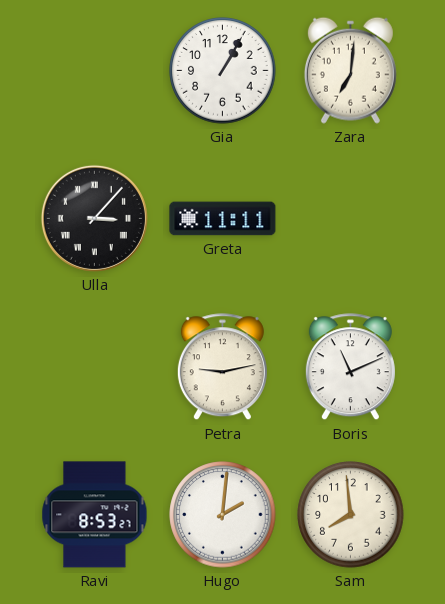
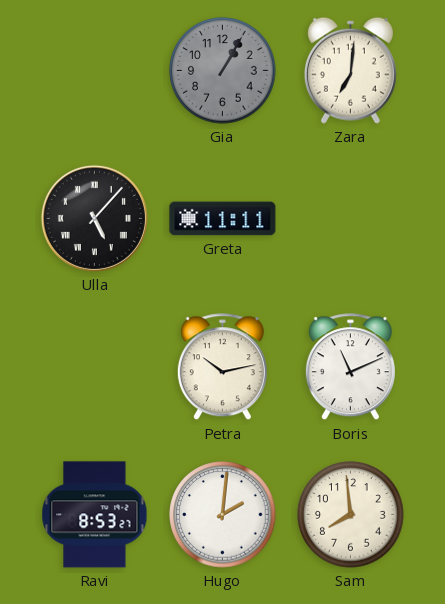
Gia dial: white -> grey
Ulla: 3:07 -> 5:07
Petra: 9:13 -> 10:13
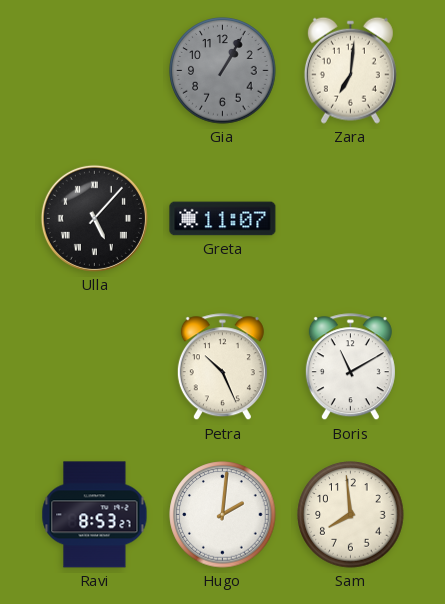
Greta: 11:11 -> 11:07
Petra: 10:13 -> 10:26
Boris: 11:11 -> 11:10
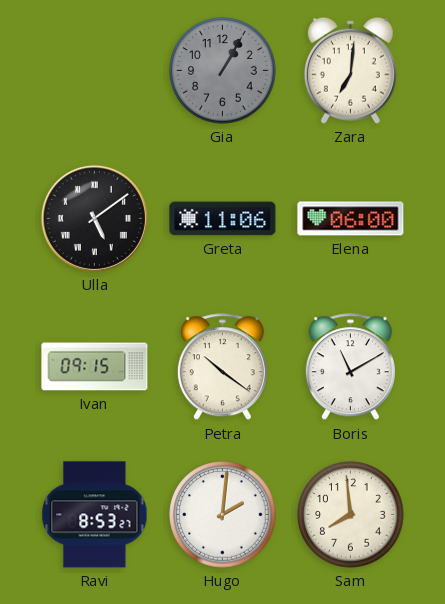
Ulla: 5:07 -> 5:09
Greta: 11:07 -> 11:06
Elena: none -> 06:00
Ivan: none -> 09:15
Petra: 10:26 -> 10:21
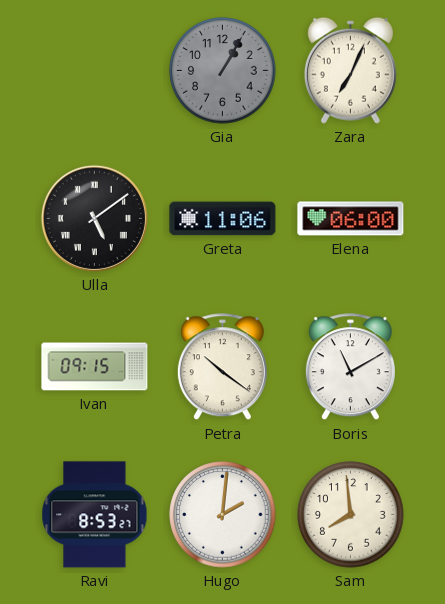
Zara: 7:01 -> 7:04
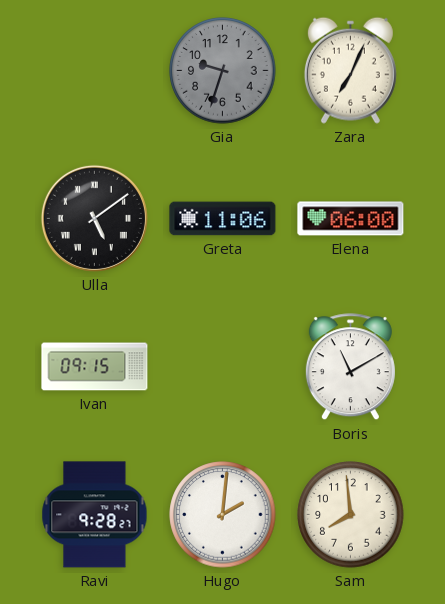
Gia: 1:05 -> 9:33
Petra: 10:21 -> none
Ravi: 8:53 -> 9:28
